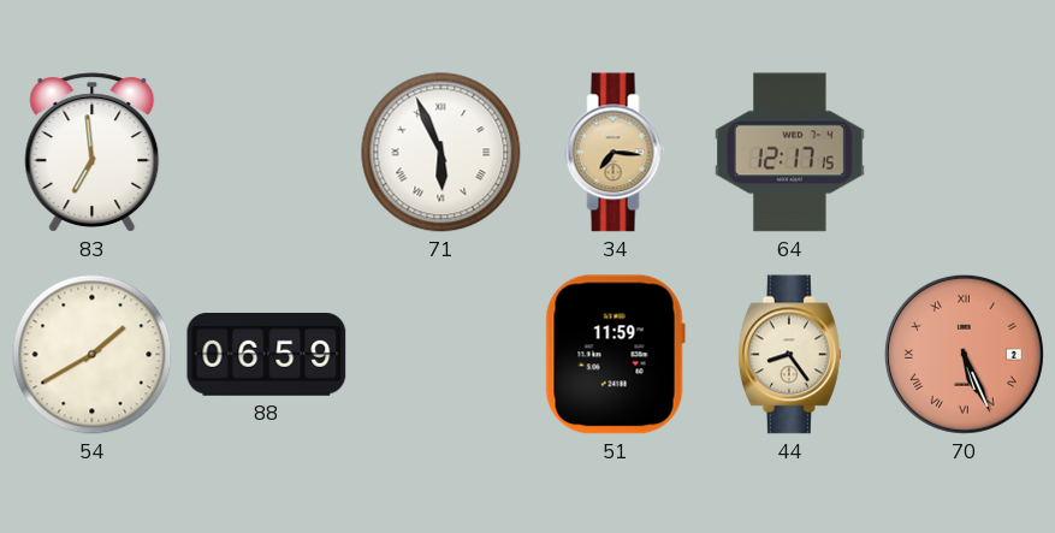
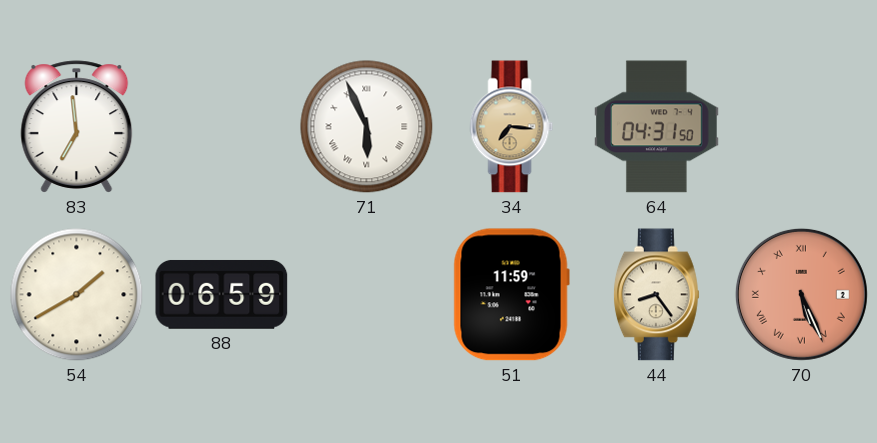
64: 12:17 -> 04:31
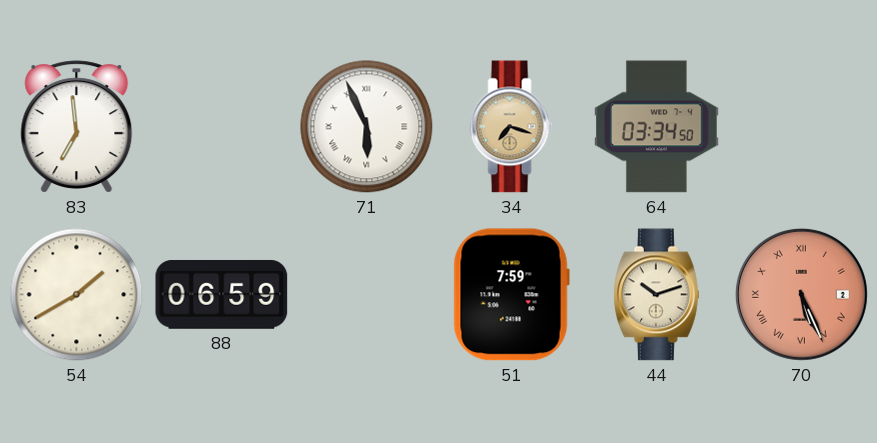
34: 7:16 -> 7:18
64: 04:31 -> 03:34
51: 11:59 -> 7:59
44: 8:24 -> 10:12
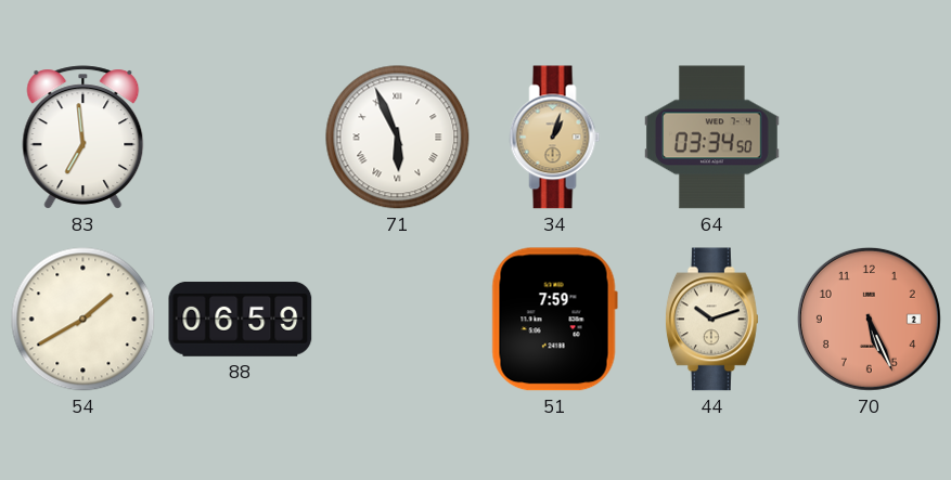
34: 7:18 -> 1:03
70 numerals: Roman -> Arabic
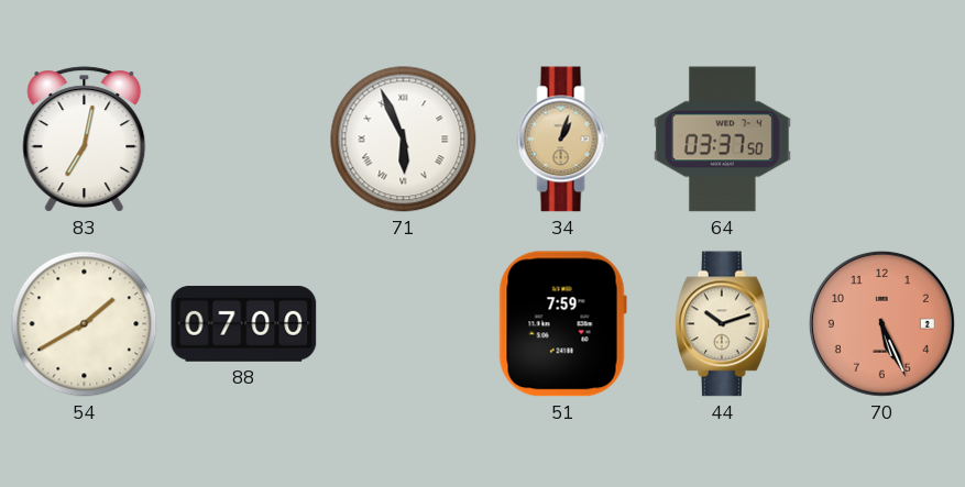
83: 6:59 -> 7:02
64: 03:34 -> 03:37
88: 06:59 -> 07:00
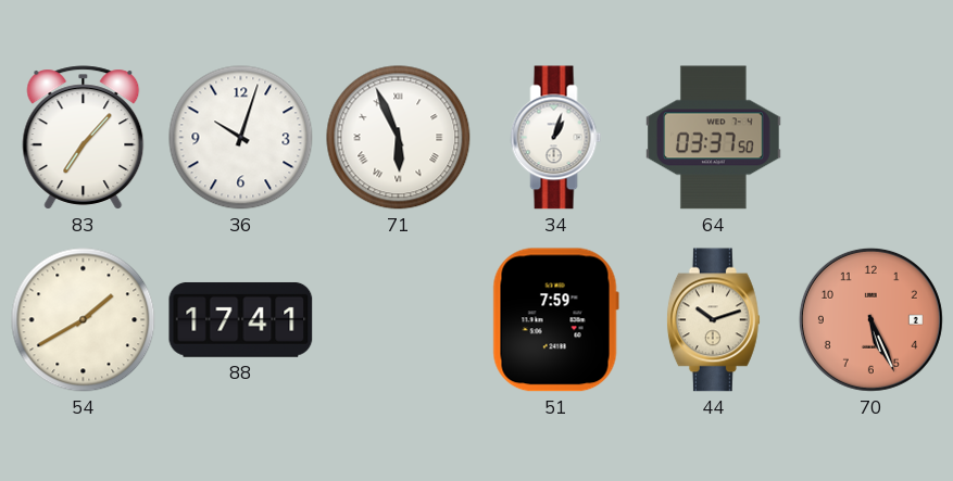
83: 7:02 -> 7:07
36: none -> 10:03
34 dial: champagne -> white
88: 07:00 -> 17:41
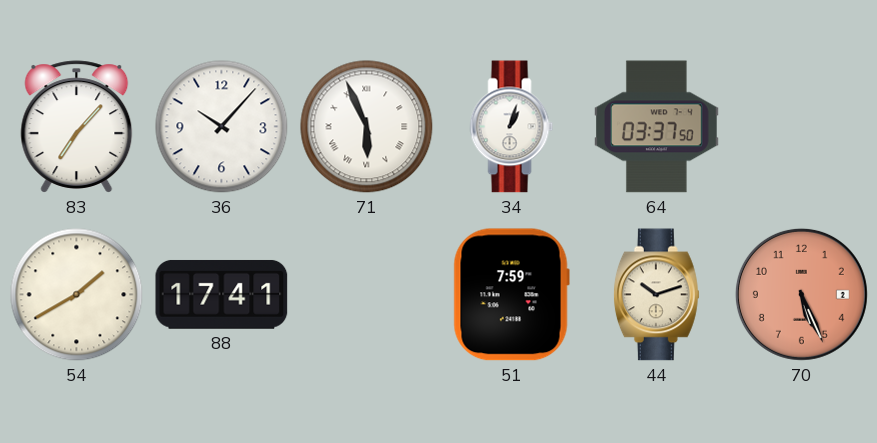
36: 10:03 -> 10:07
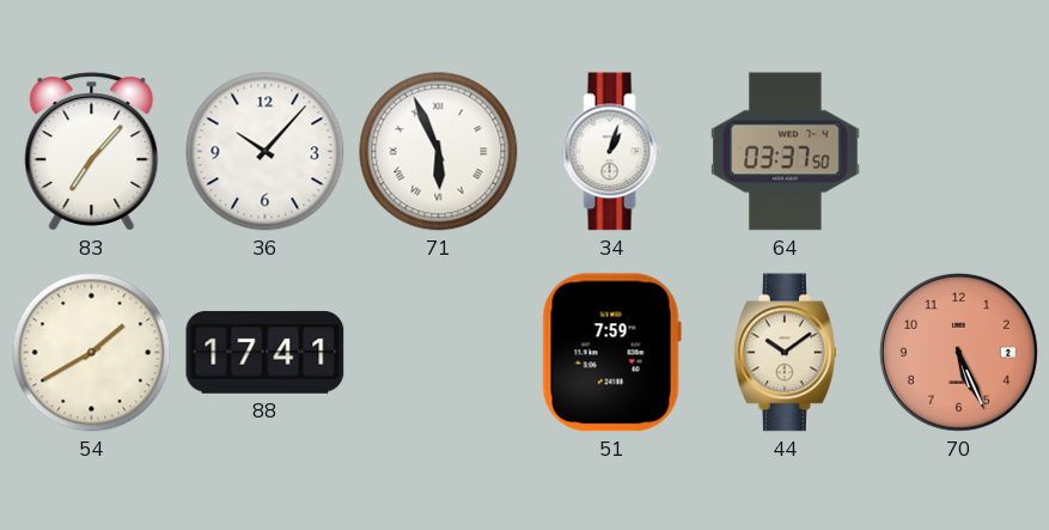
44: 10:12 -> 10:09
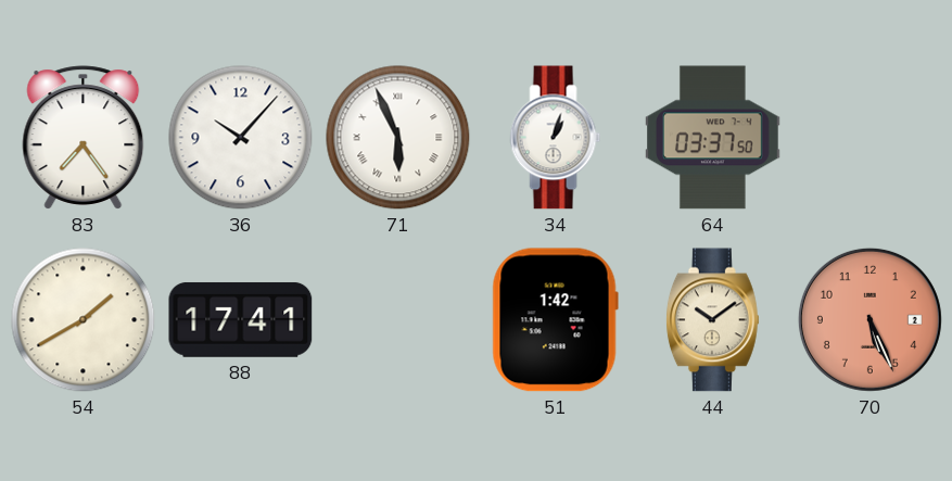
83: 7:07 -> 7:24
51: 7:59 -> 1:42
